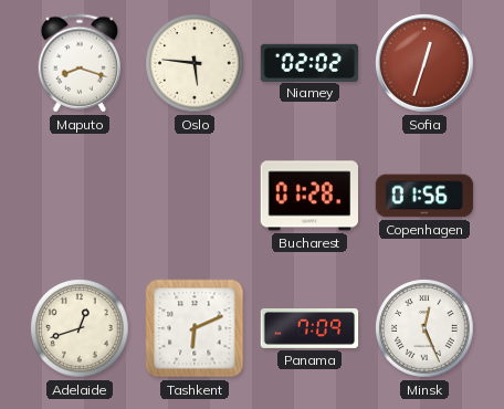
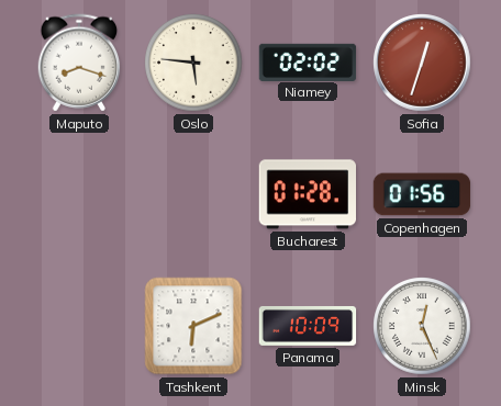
Adelaide: 12:42 -> none
Panama: 7:09 -> 10:09
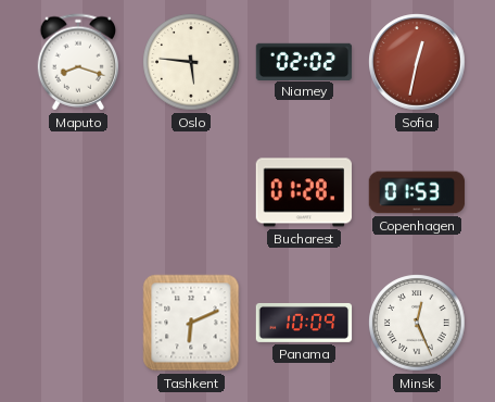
Sofia: 12:33 -> 12:32
Copenhagen: 01:56 -> 01:53
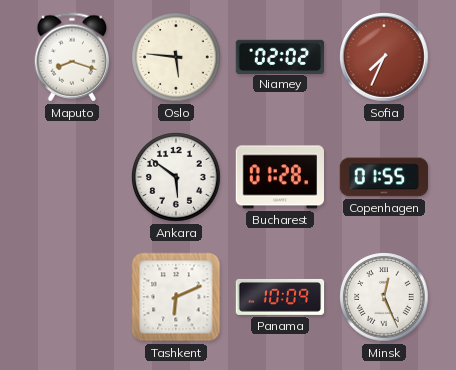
Sofia: 12:32 -> 7:34
Ankara: none -> 5:51
Copenhagen: 01:53 -> 01:55
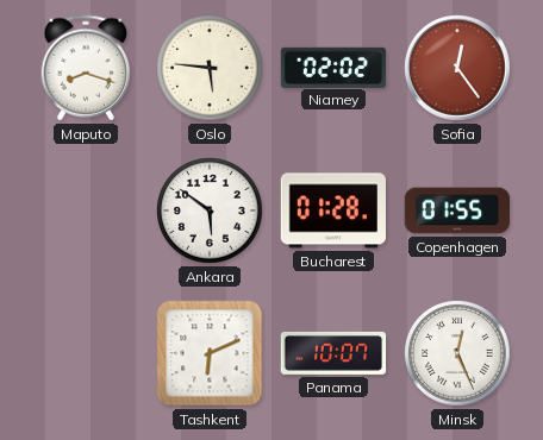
Sofia: 7:34 -> 12:24
Panama: 10:09 -> 10:07
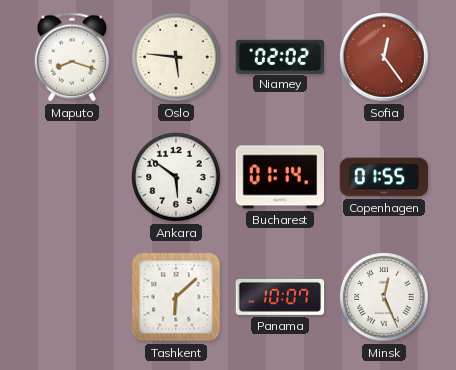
Bucharest: 01:28 -> 01:14
Tashkent: 6:11 -> 6:08
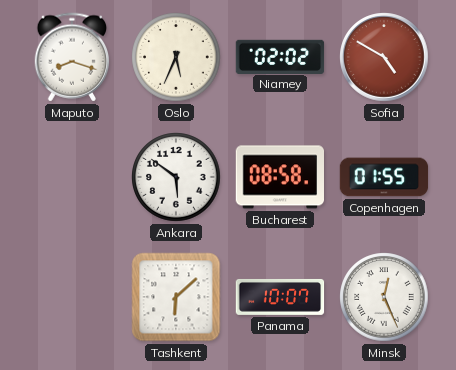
Oslo: 5:46 -> 5:34
Sofia: 12:24 -> 4:50
Bucharest: 01:14 -> 08:58
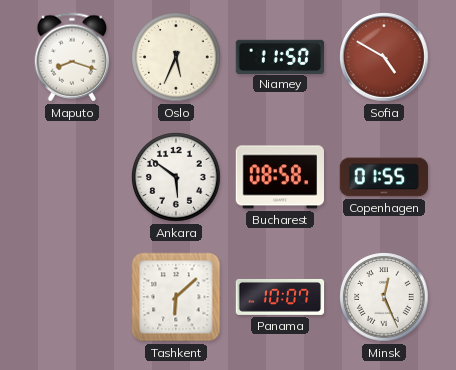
Niamey: 02:02 -> 11:50
